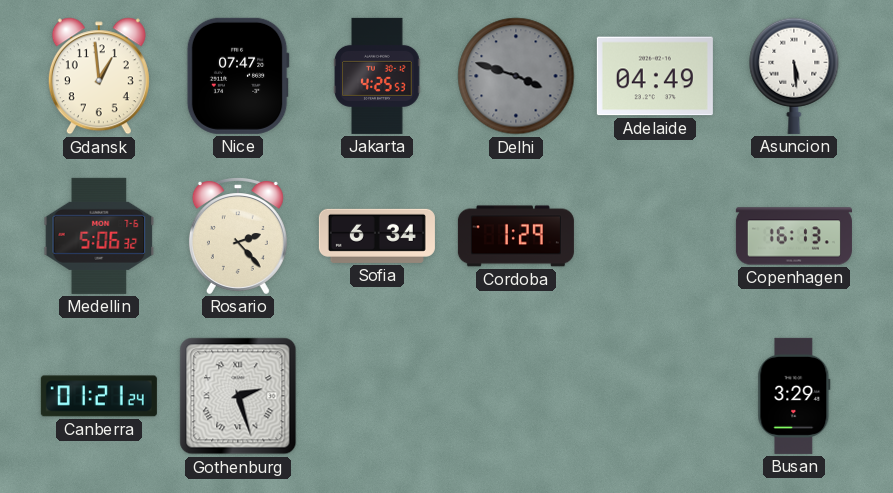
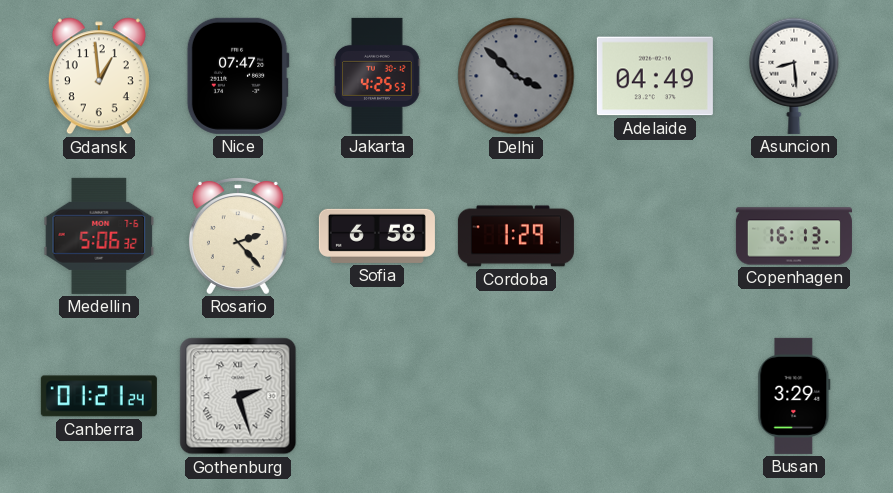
Delhi: 3:48 -> 3:52
Asuncion: 5:29 -> 8:29
Sofia: 6:34 -> 6:58
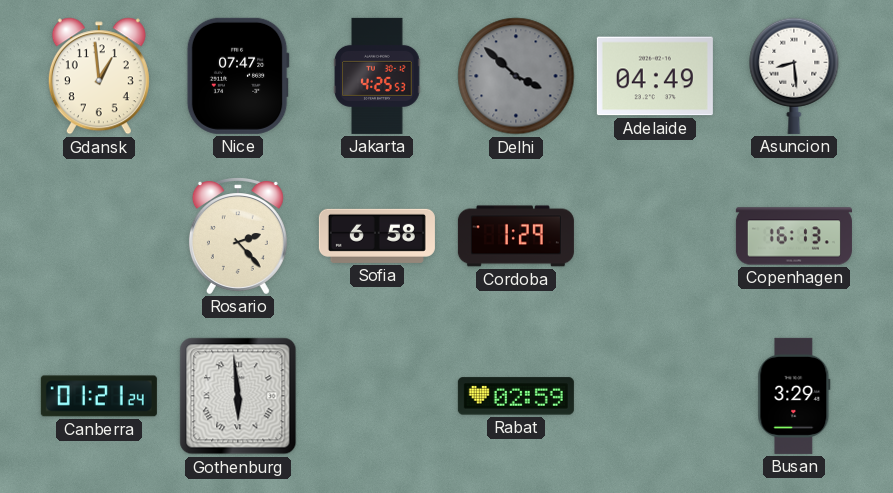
Medellin: 5:06 -> none
Gothenburg: 2:27 -> 5:59
Rabat: none -> 02:59
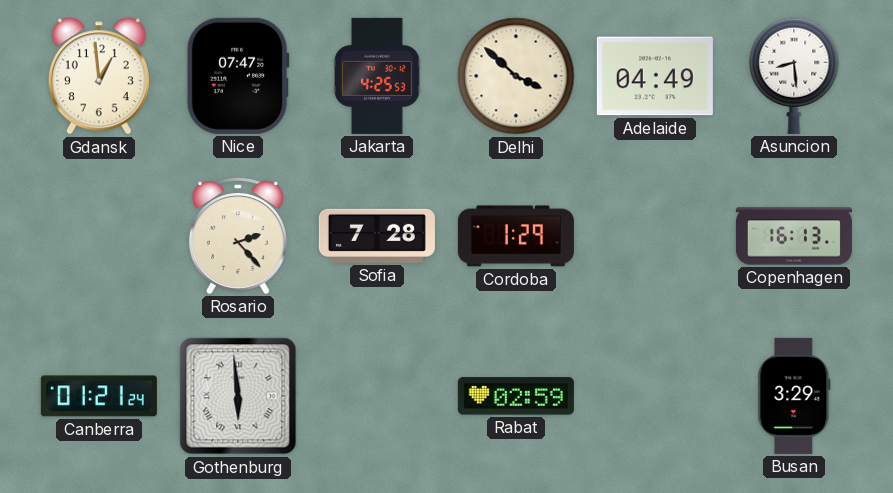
Delhi dial: grey -> cream
Sofia: 6:58 -> 7:28
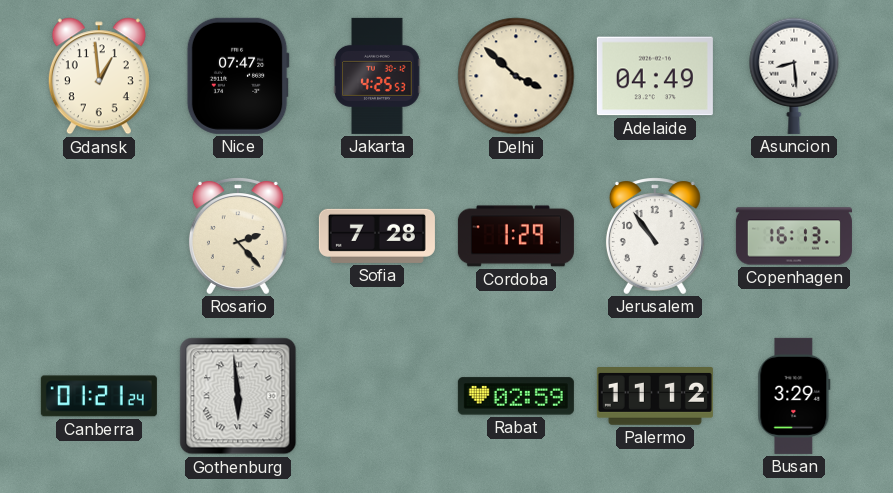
Jerusalem: none -> 10:54
Palermo: none -> 11:12
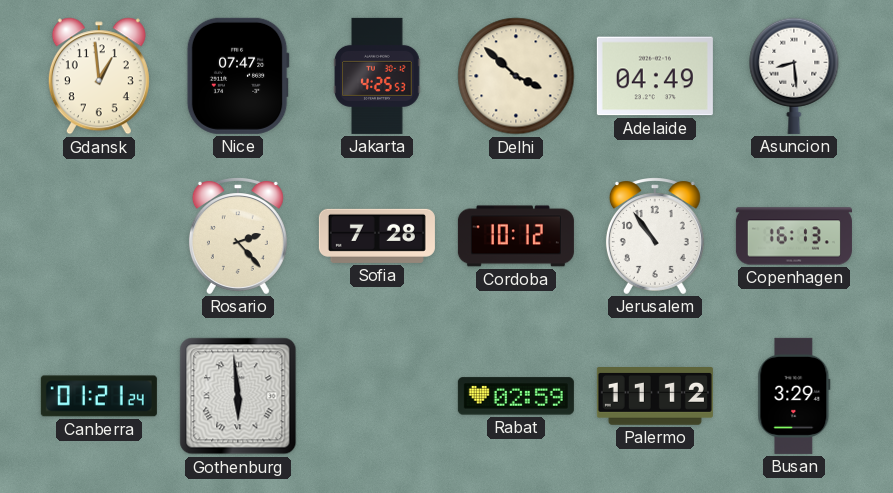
Cordoba: 1:29 -> 10:12
